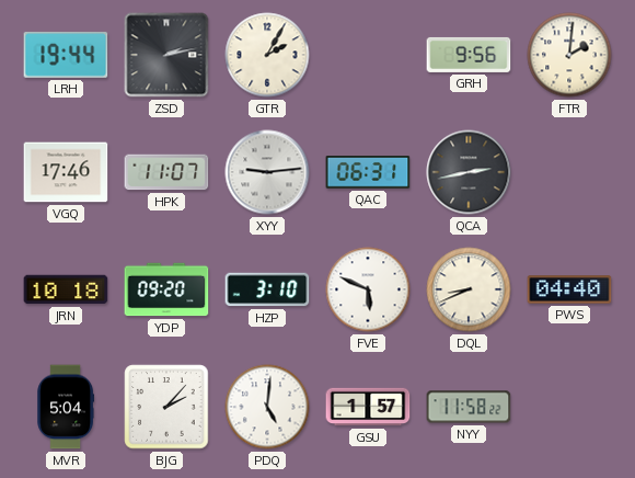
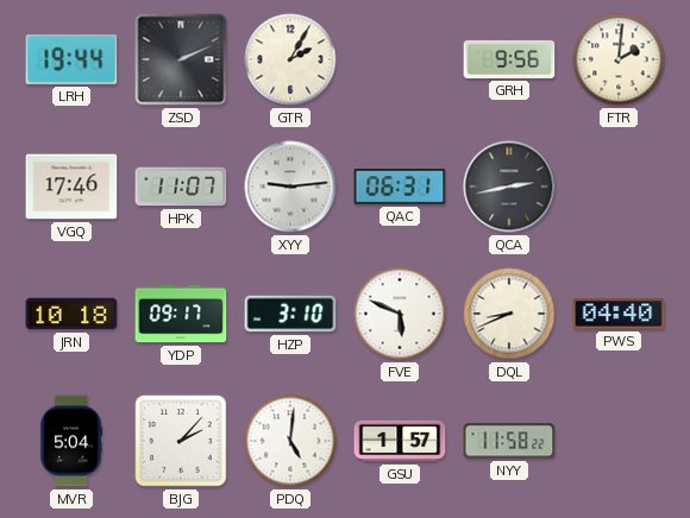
ZSD: 2:13 -> 2:11
YDP: 09:20 -> 09:17
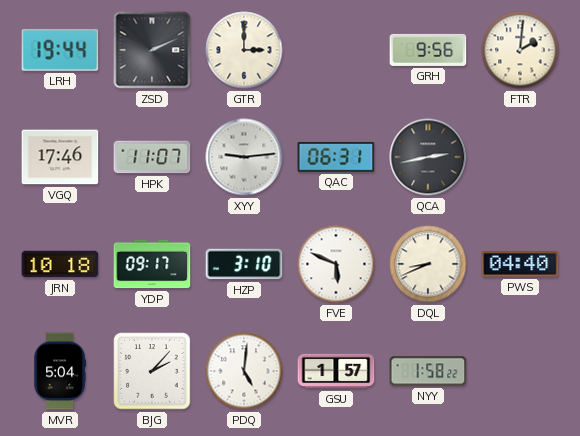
GTR: 2:05 -> 3:00
NYY: 11:58 -> 1:58
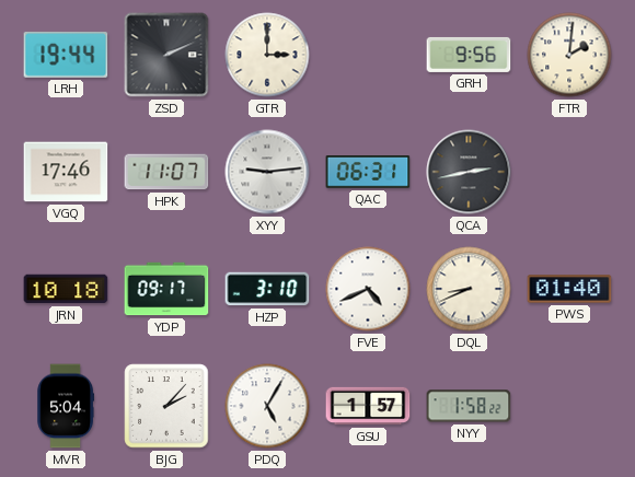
FVE: 5:49 -> 4:41
PWS: 04:40 -> 01:40
PDQ: 5:01 -> 5:05
